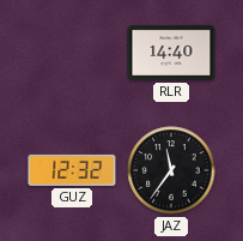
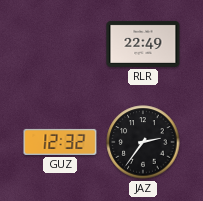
RLR: 14:40 -> 22:49
JAZ: 11:36 -> 2:36
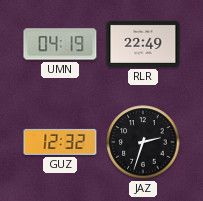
UMN: none -> 04:19
JAZ: 2:36 -> 2:33
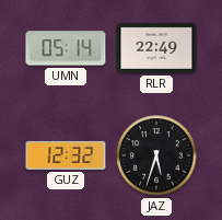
UMN: 04:19 -> 05:14
JAZ: 2:33 -> 5:33
